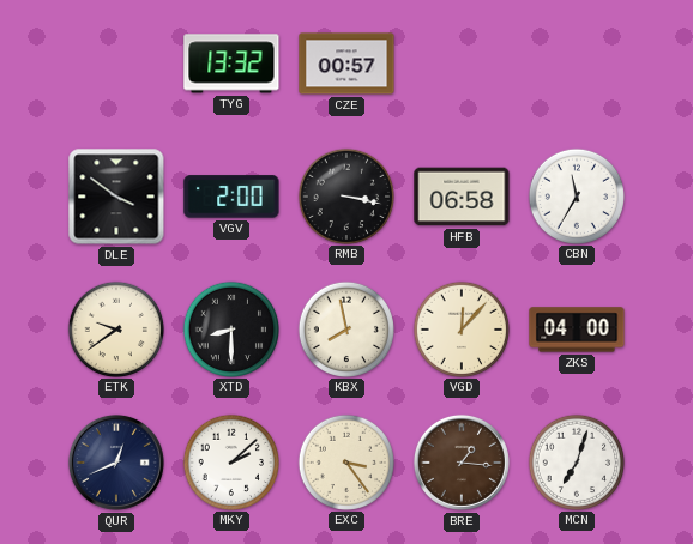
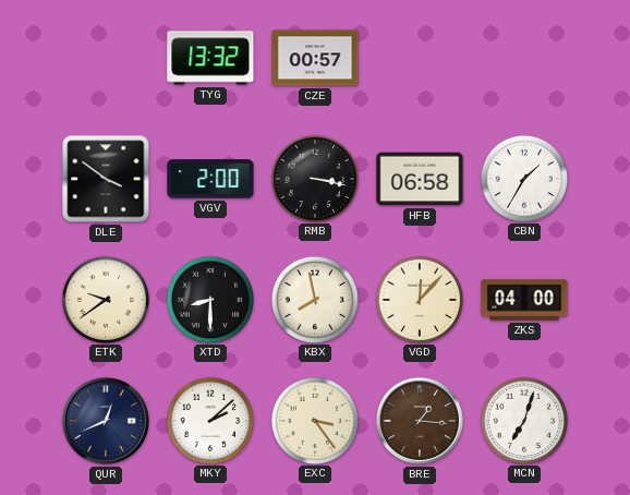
CBN: 11:35 -> 1:35
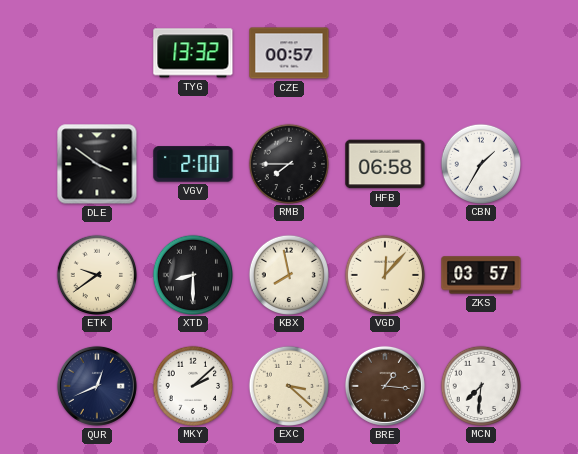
RMB: 3:17 -> 7:45
ZKS: 04:00 -> 03:57
EXC: 3:24 -> 3:22
MCN: 7:03 -> 7:31
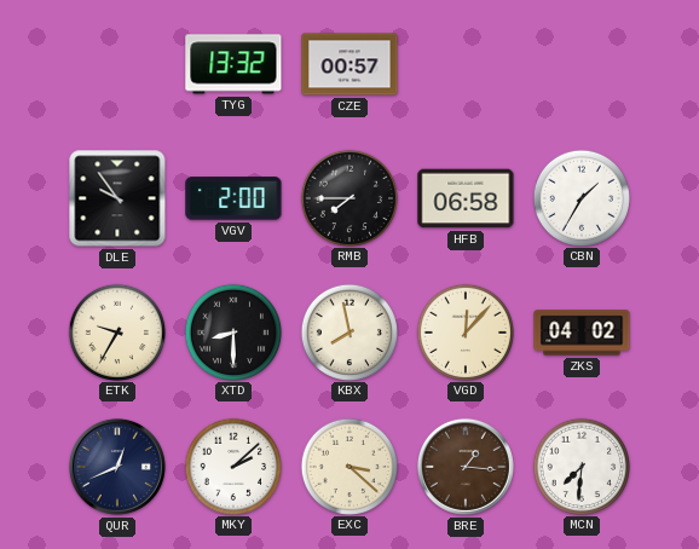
DLE: 3:51 -> 9:54
ETK: 9:39 -> 9:35
ZKS: 03:57 -> 04:02
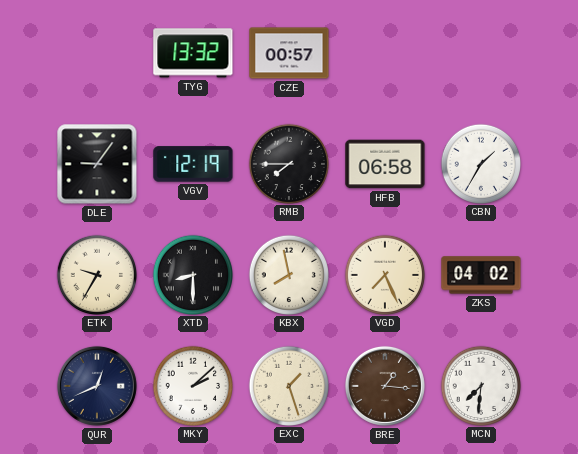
DLE: 9:54 -> 9:06
VGV: 2:00 -> 12:19
VGD: 12:07 -> 7:26
EXC: 3:22 -> 1:27
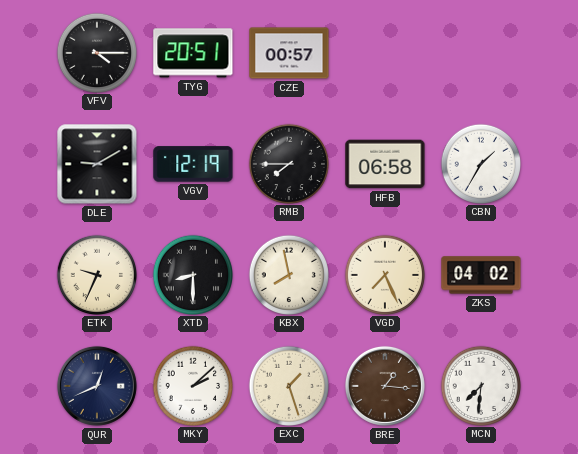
VFV: none -> 4:15
TYG: 13:32 -> 20:51
DLE: 9:06 -> 9:10
ETK: 9:35 -> 9:34
